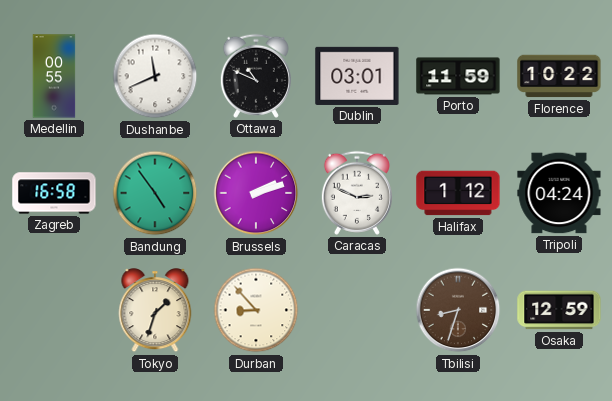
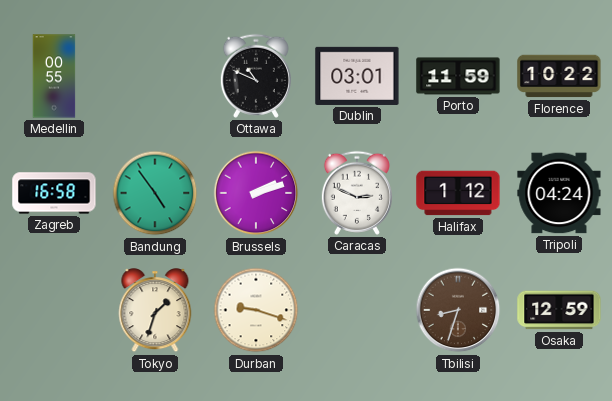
Dushanbe: 11:41 -> none
Durban: 8:53 -> 9:18
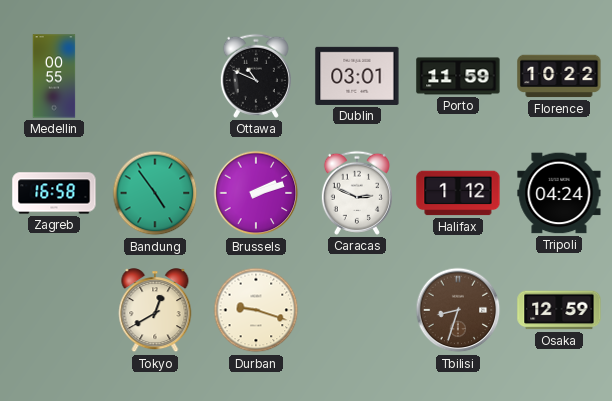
Tokyo: 1:33 -> 12:40
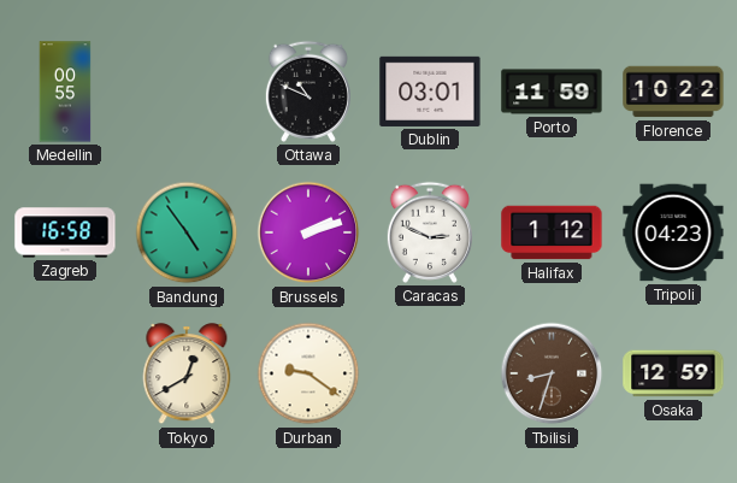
Tripoli: 04:24 -> 04:23
Durban: 9:18 -> 9:21
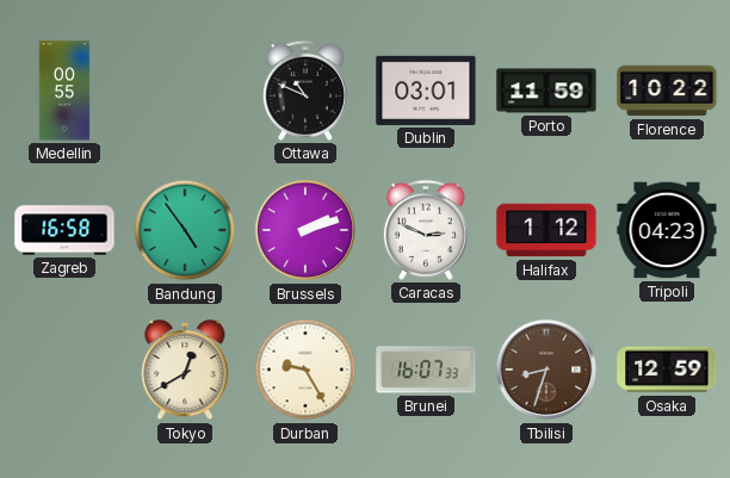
Durban: 9:21 -> 9:25
Brunei: none -> 16:07
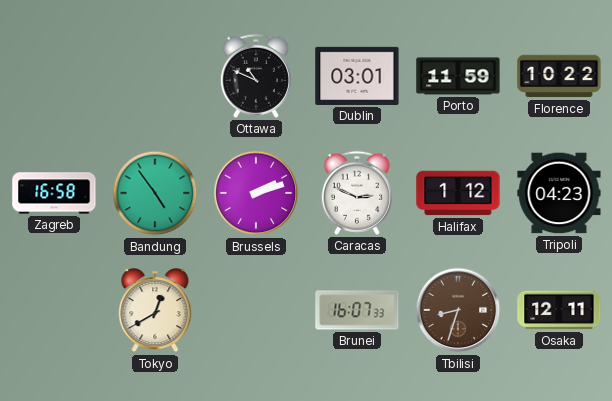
Medellin: 00:55 -> none
Durban: 9:25 -> none
Osaka: 12:59 -> 12:11
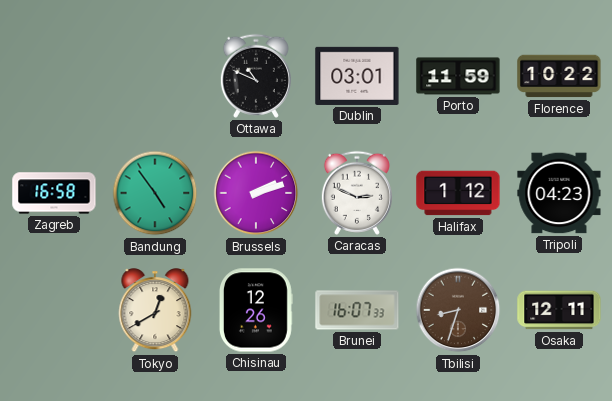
Chisinau: none -> 12:26
